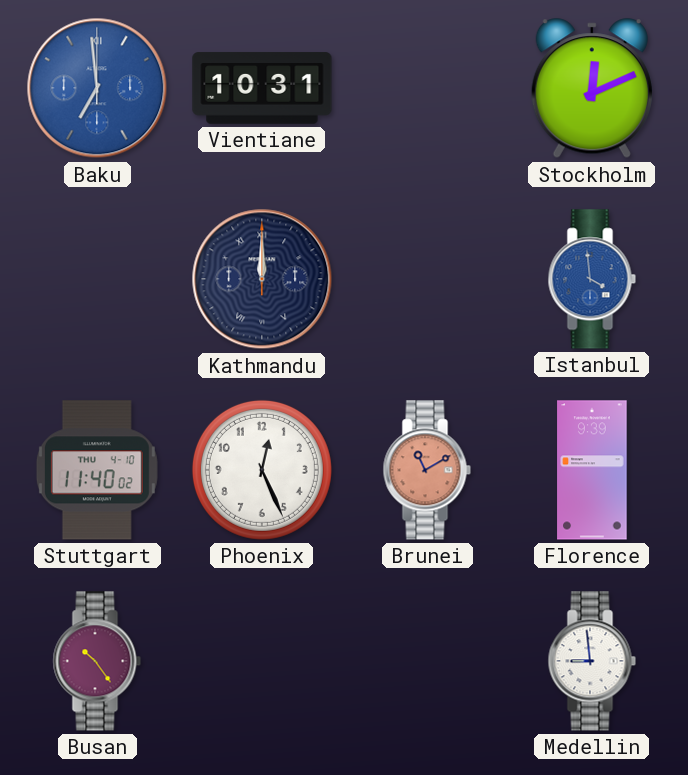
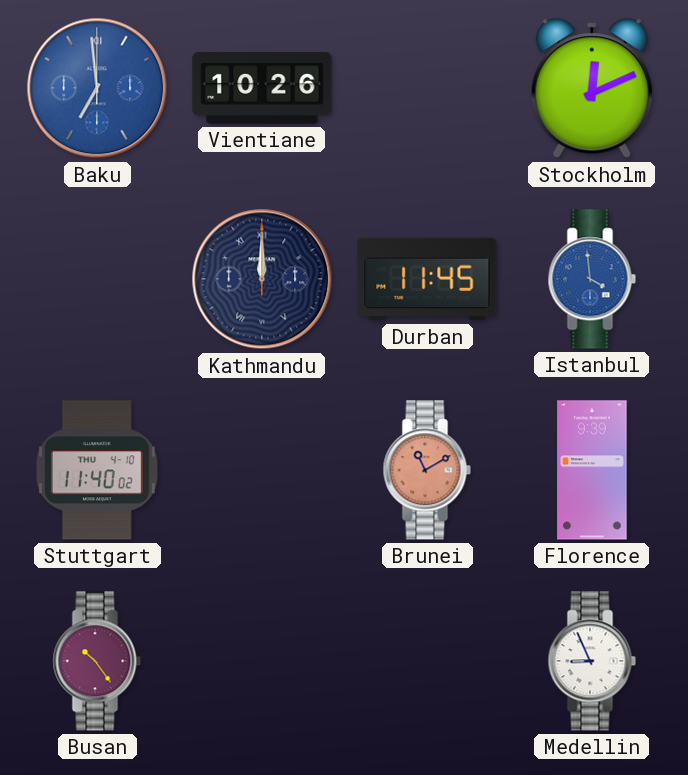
Vientiane: 10:31 -> 10:26
Durban: none -> 11:45
Phoenix: 12:26 -> none
Medellin: 8:59 -> 8:56
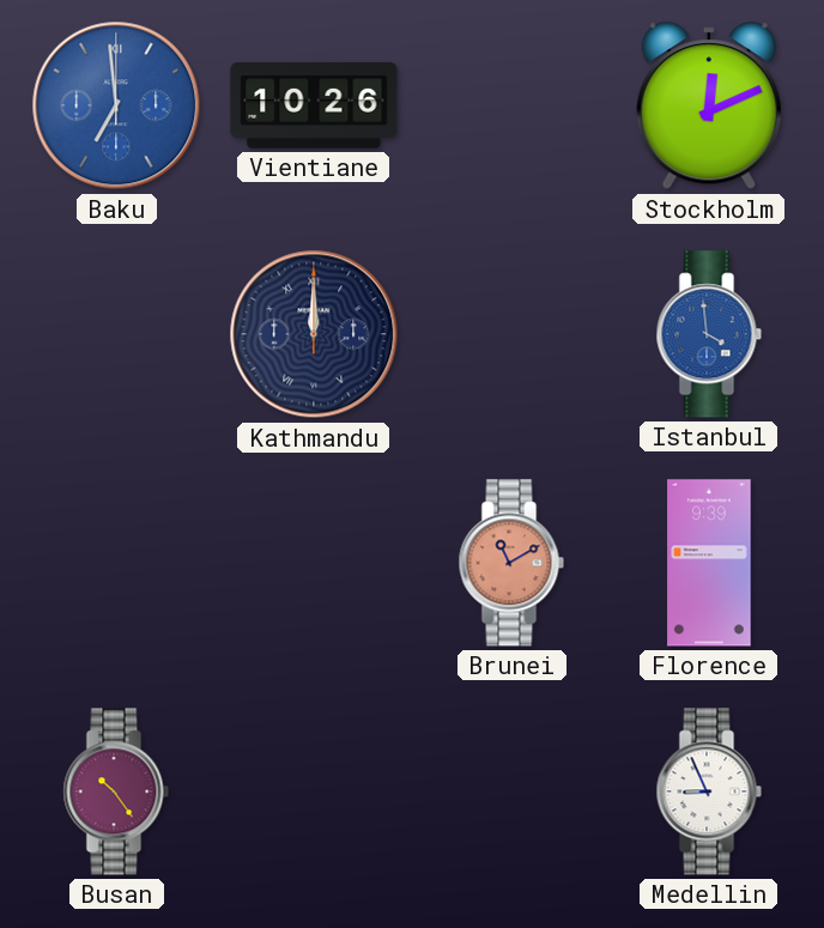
Durban: 11:45 -> none
Stuttgart: 11:40 -> none
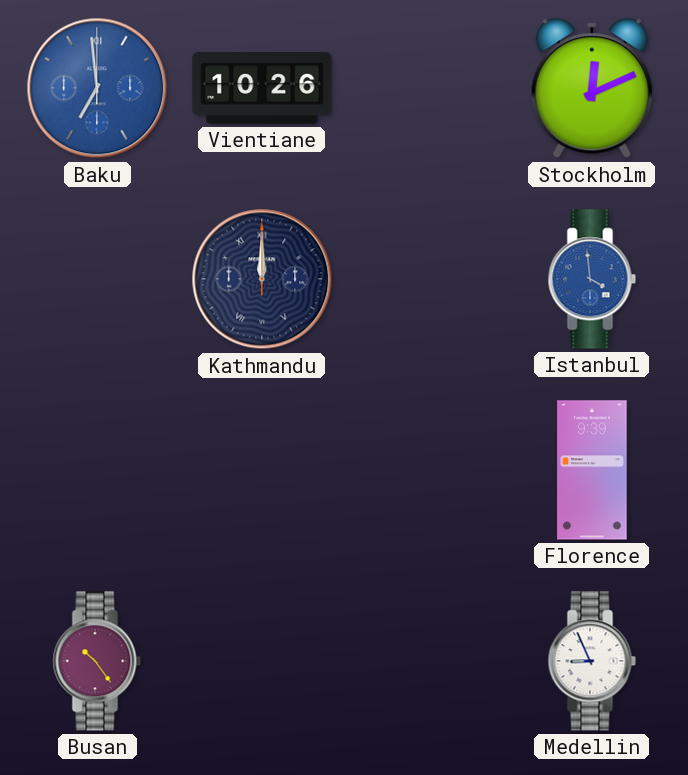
Brunei: 11:10 -> none
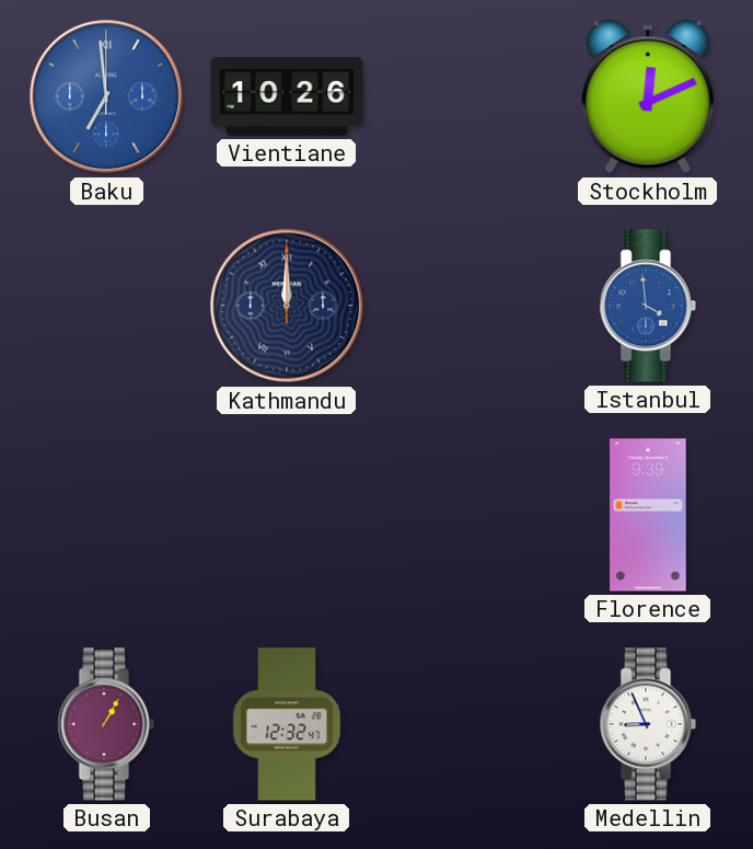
Busan: 10:24 -> 1:05
Surabaya: none -> 12:32
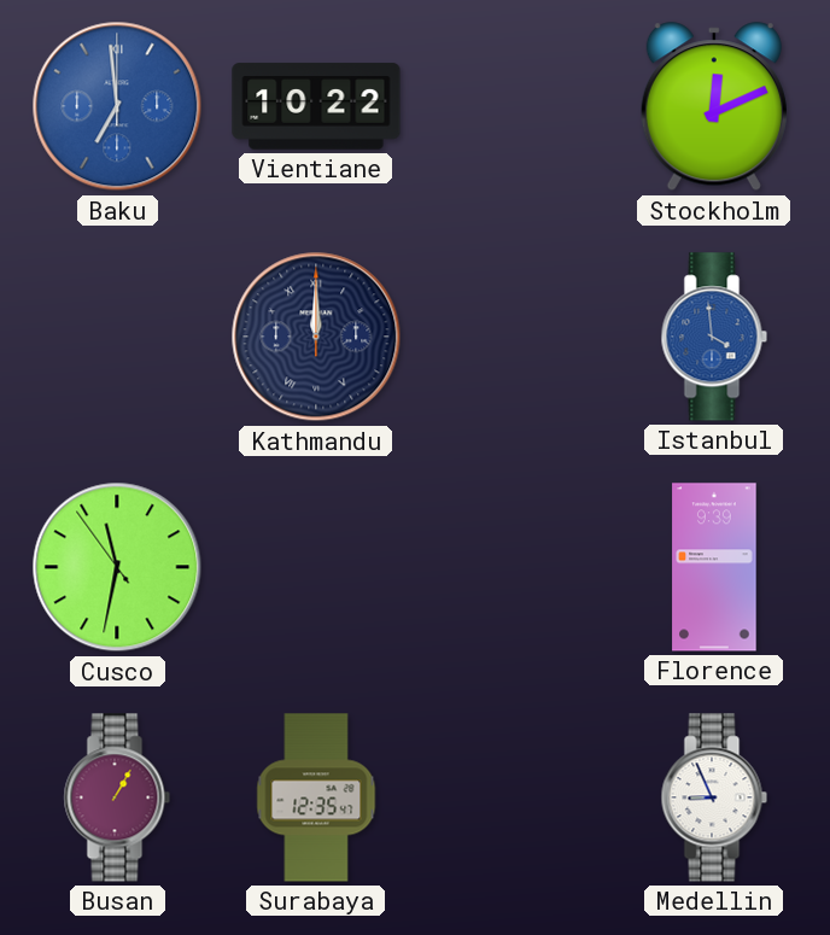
Vientiane: 10:26 -> 10:22
Cusco: none -> 11:31
Surabaya: 12:32 -> 12:35
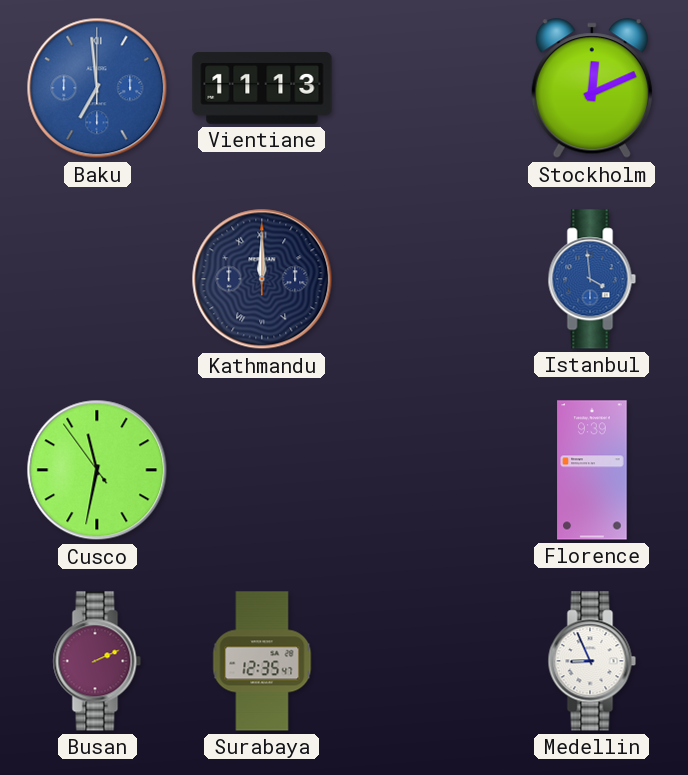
Vientiane: 10:22 -> 11:13
Busan: 1:05 -> 2:11
